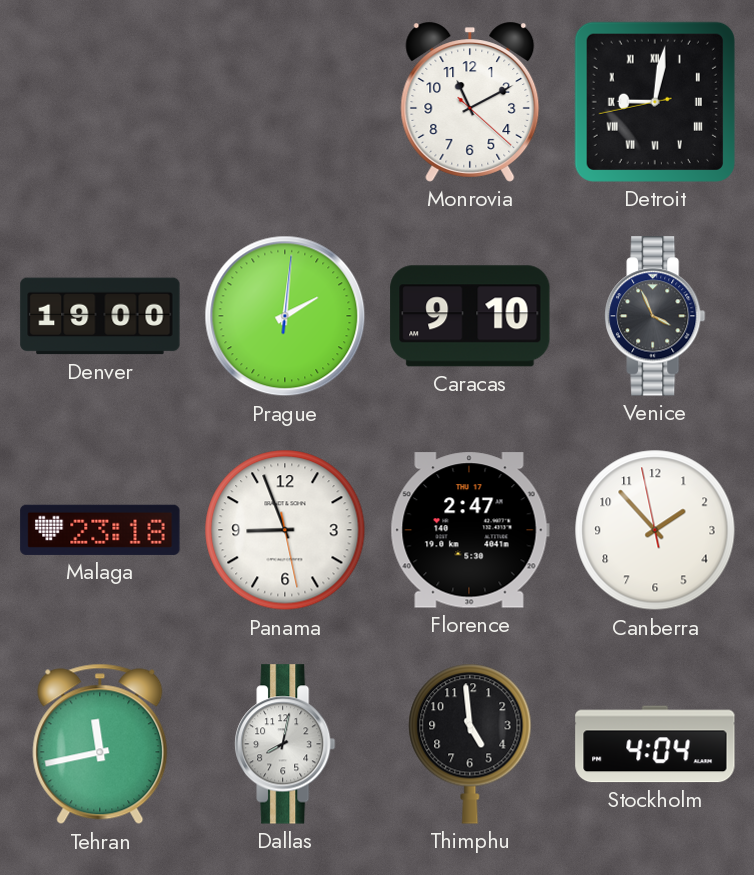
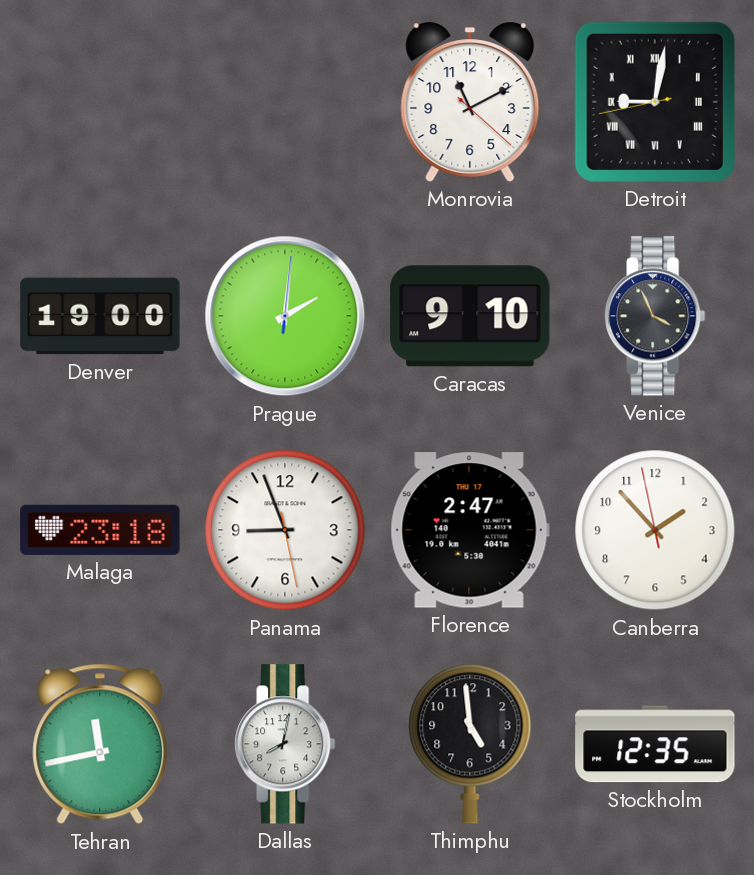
Stockholm: 4:04 -> 12:35
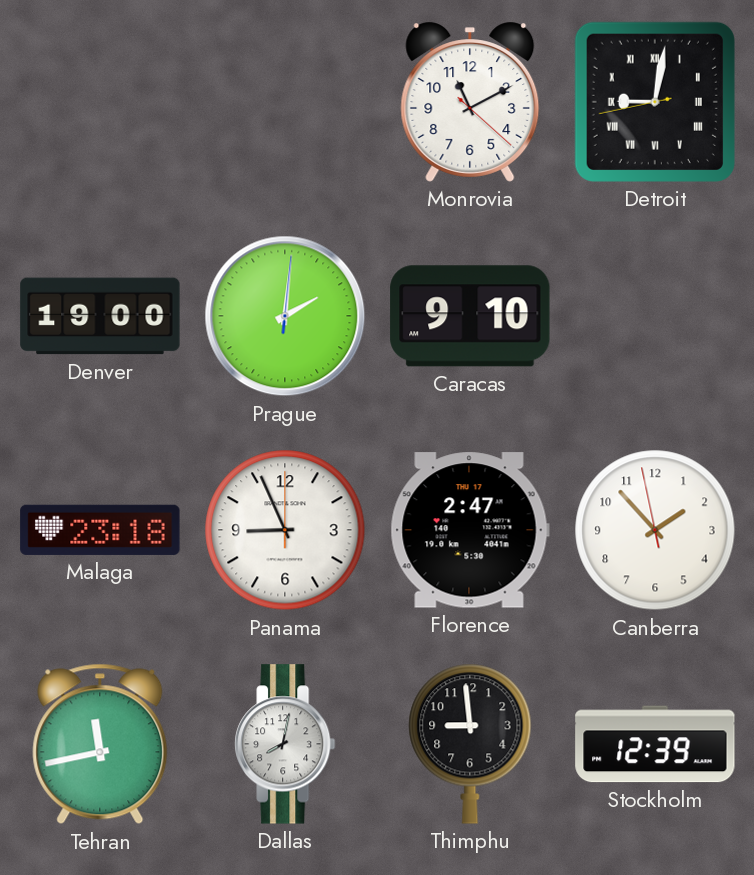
Venice: 3:56 -> none
Panama: 8:56:28 -> 8:56:00
Thimphu: 4:59 -> 8:59
Stockholm: 12:35 -> 12:39
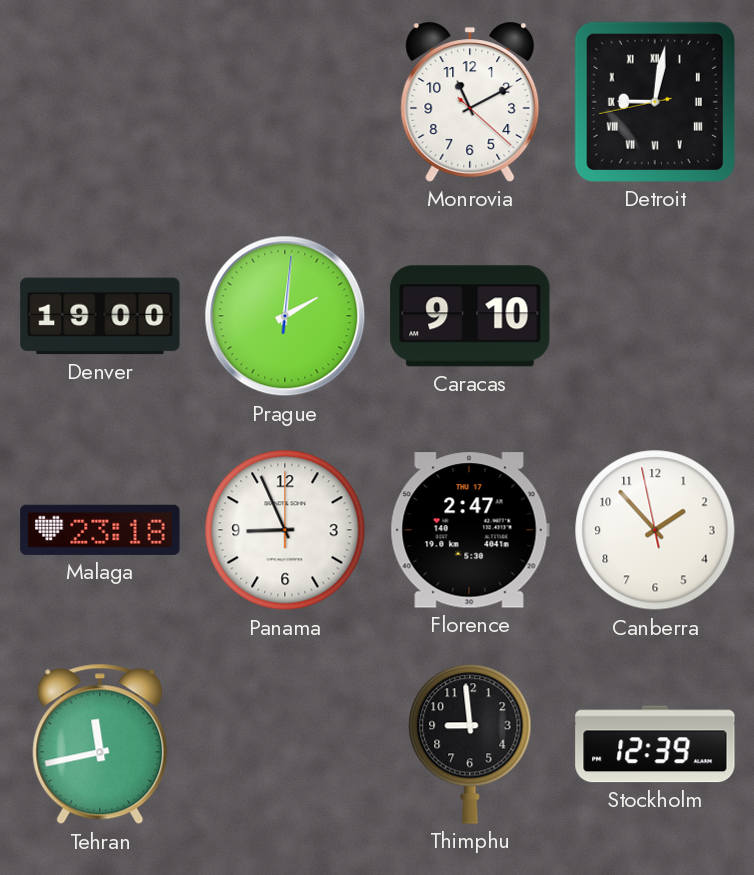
Dallas: 8:02 -> none
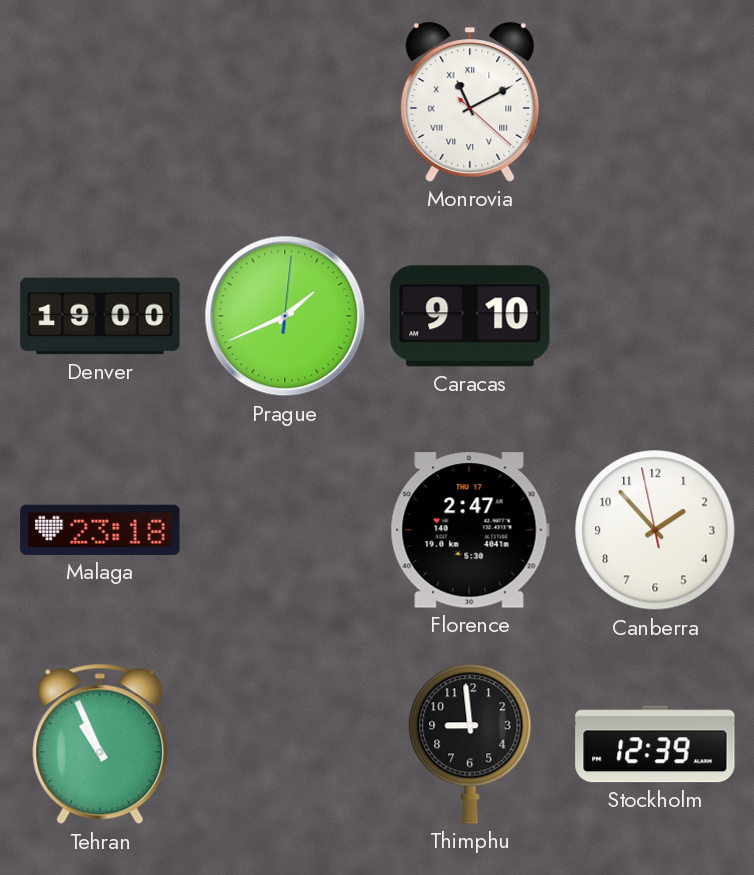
Monrovia numerals: Arabic -> Roman
Detroit: 9:01 -> none
Prague: 2:01 -> 1:41
Panama: 8:56 -> none
Tehran: 11:43 -> 10:56
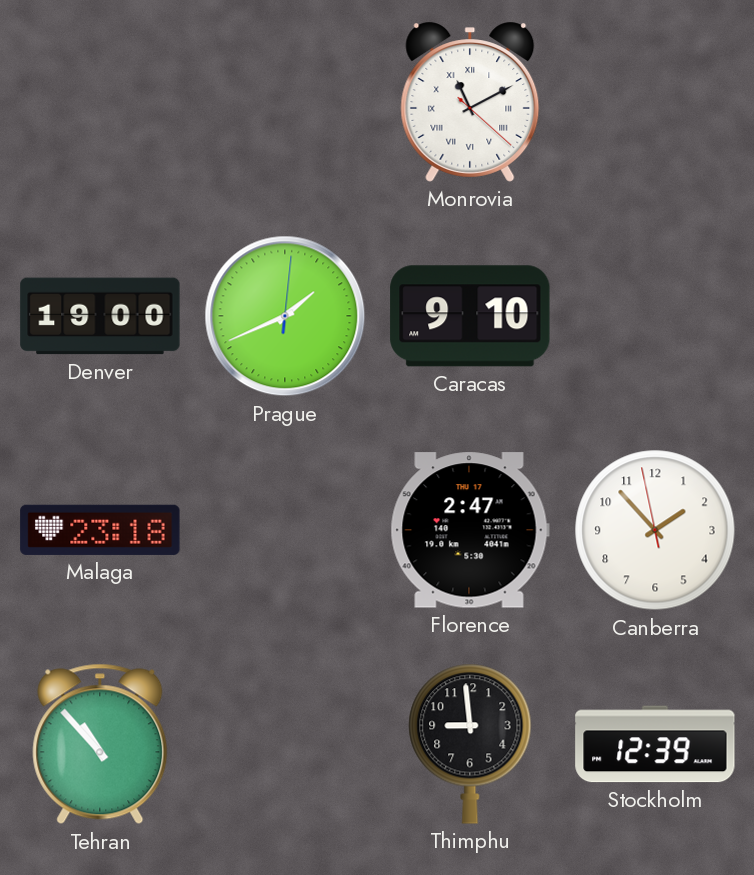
Tehran: 10:56 -> 10:53
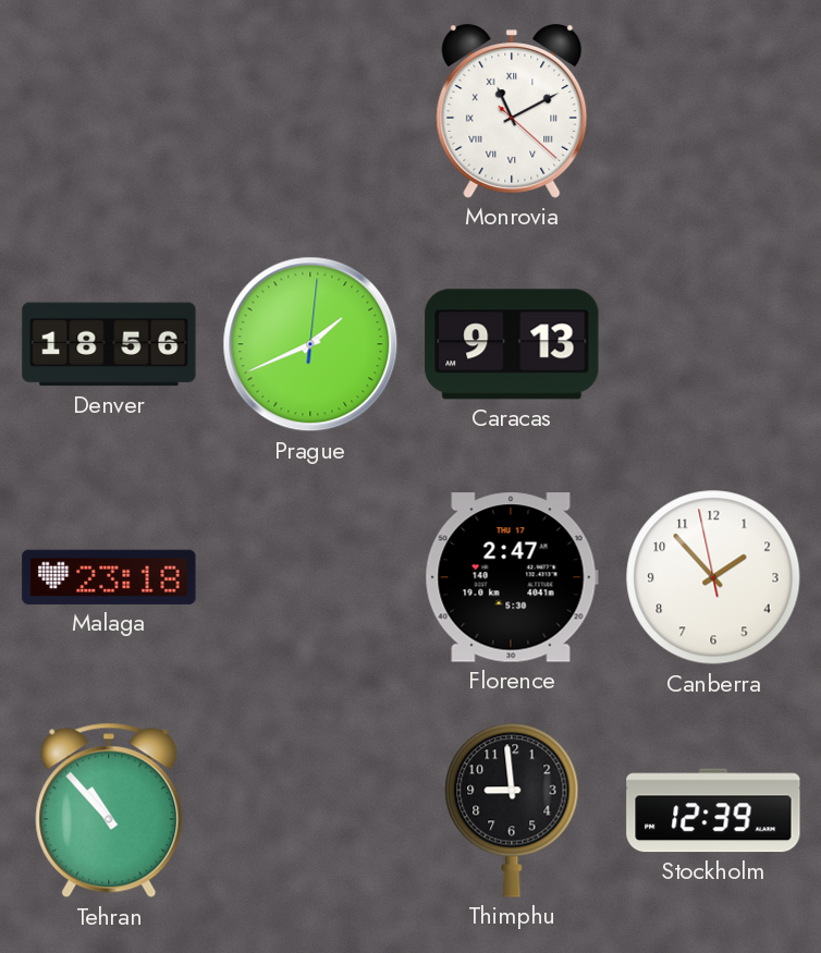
Denver: 19:00 -> 18:56
Caracas: 9:10 -> 9:13
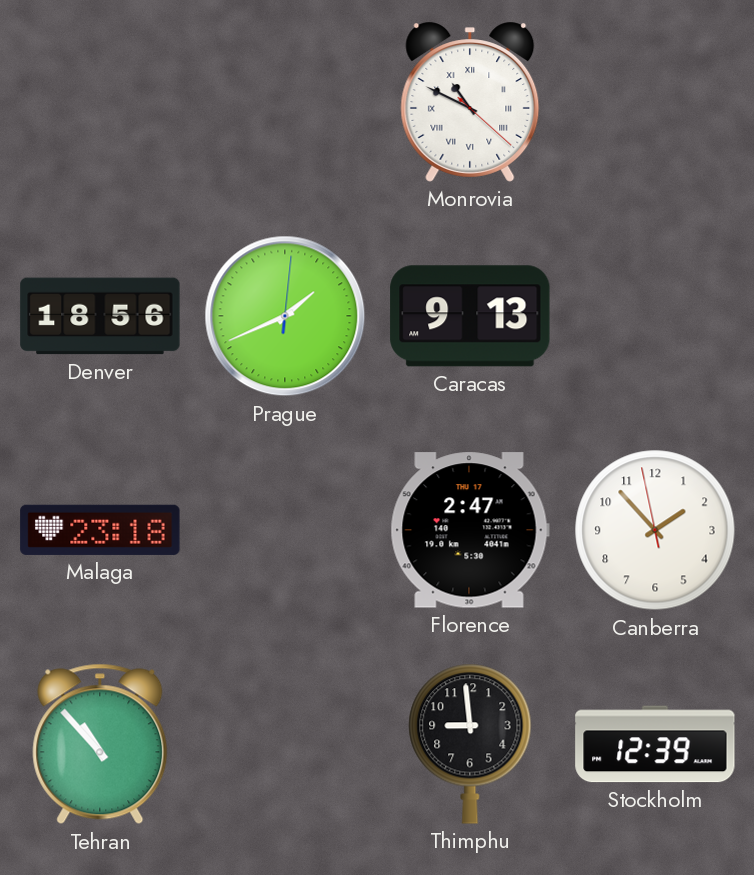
Monrovia: 11:10 -> 10:49
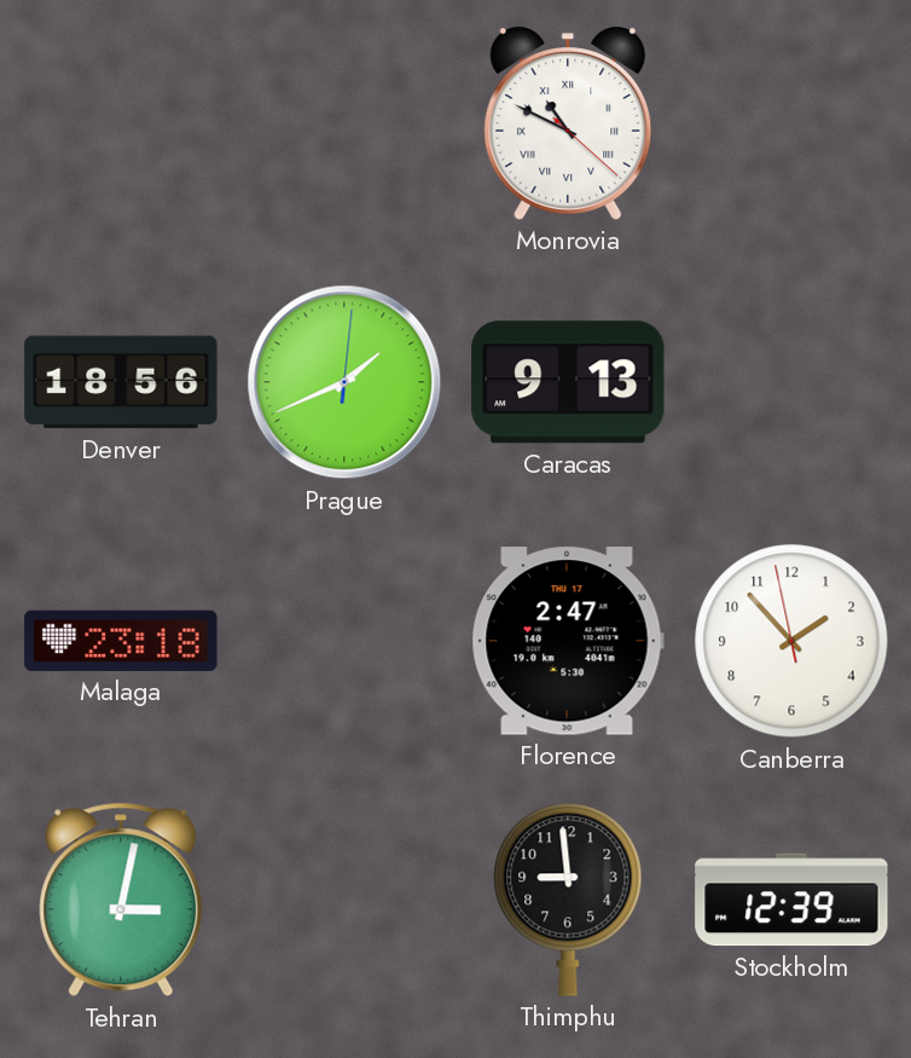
Tehran: 10:53 -> 3:02
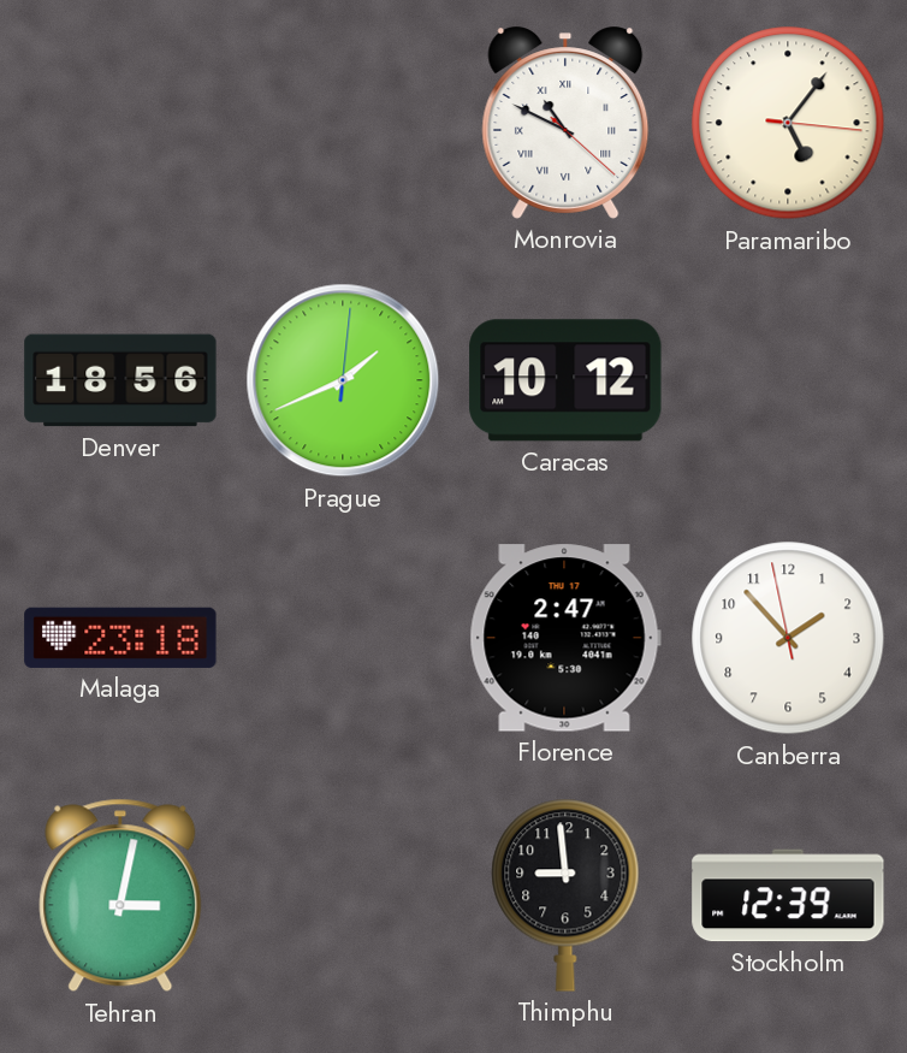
Paramaribo: none -> 5:06
Caracas: 9:13 -> 10:12
